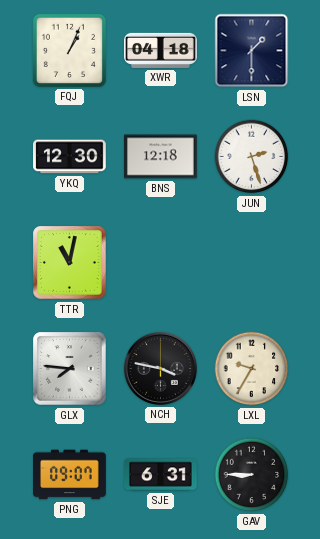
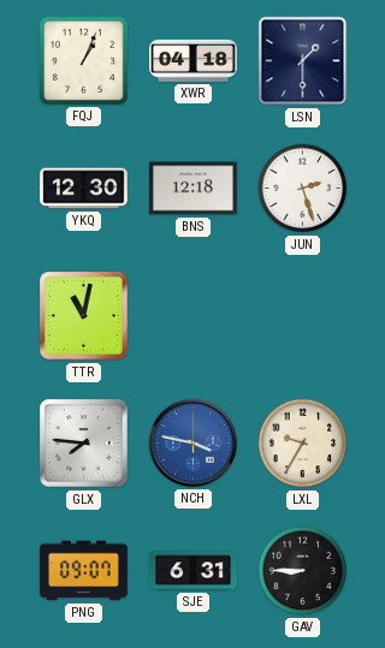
NCH dial: black -> blue
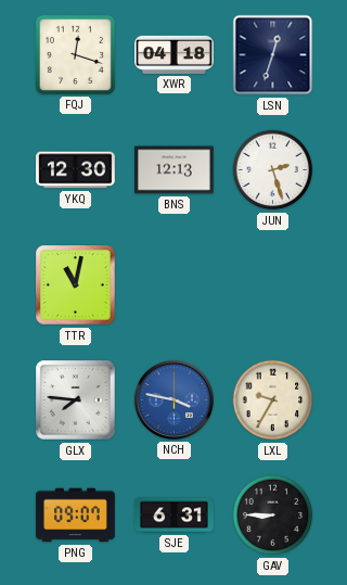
FQJ: 1:04 -> 12:18
LSN: 1:30 -> 12:33
BNS: 12:18 -> 12:13
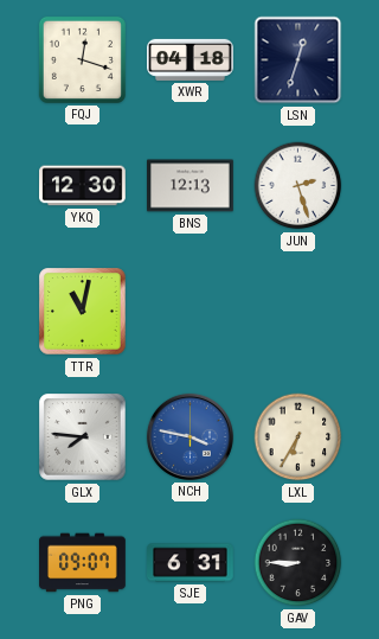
LXL: 9:35 -> 6:35
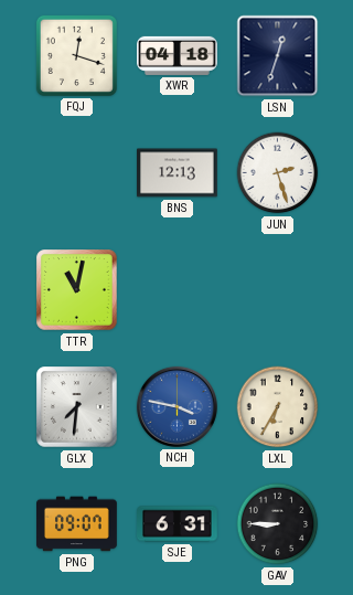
YKQ: 12:30 -> none
GLX: 7:46 -> 7:31
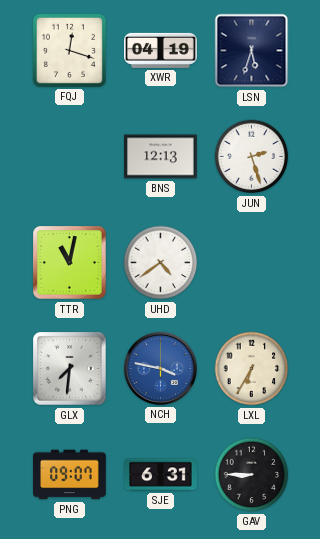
XWR: 04:18 -> 04:19
LSN: 12:33 -> 5:33
UHD: none -> 4:39
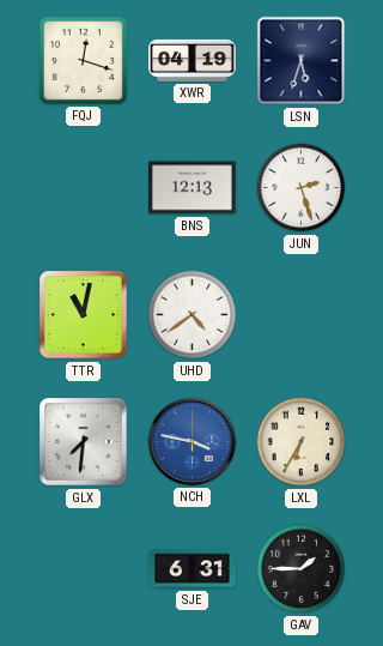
PNG: 09:07 -> none
GAV: 8:45 -> 1:45
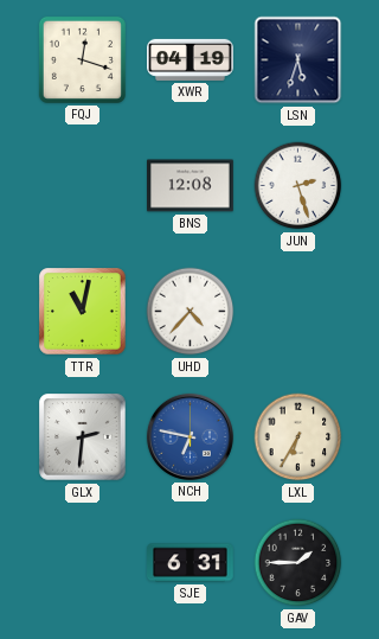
BNS: 12:13 -> 12:08
UHD: 4:39 -> 4:37
GLX: 7:31 -> 2:31
NCH: 3:47 -> 6:47
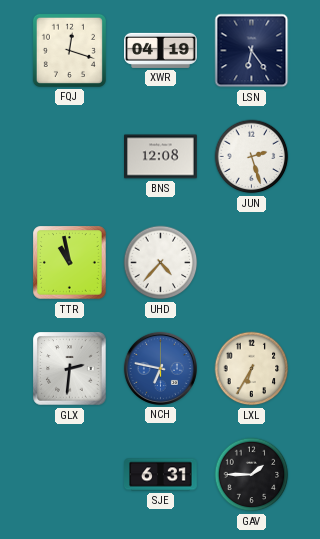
LSN: 5:33 -> 6:24
TTR: 11:02 -> 10:58
